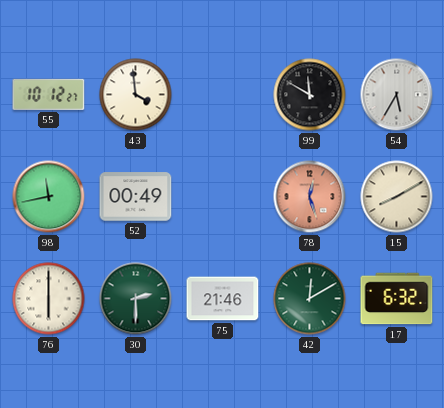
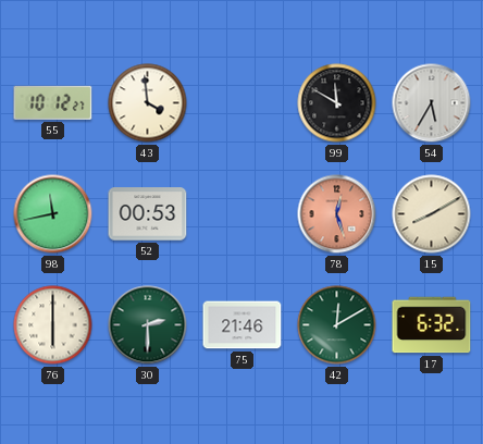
52: 00:49 -> 00:53
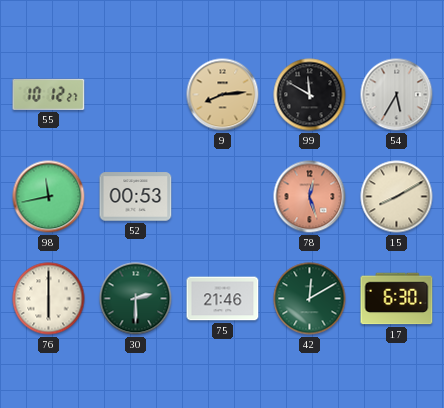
43: 3:59 -> none
9: none -> 8:14
17: 6:32 -> 6:30
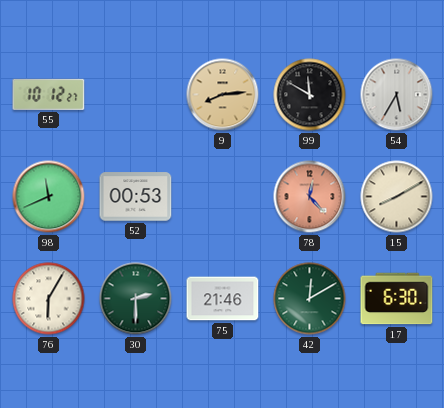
98: 11:43 -> 11:41
78: 12:27 -> 12:23
76: 6:00 -> 6:05
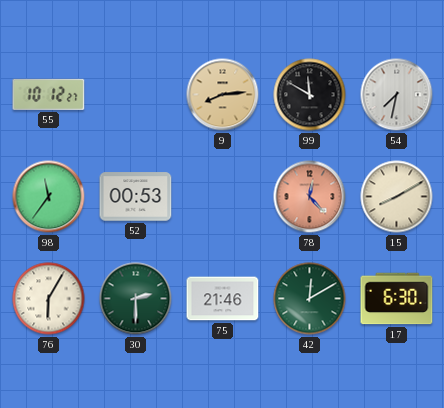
54: 5:35 -> 7:32
98: 11:41 -> 11:36
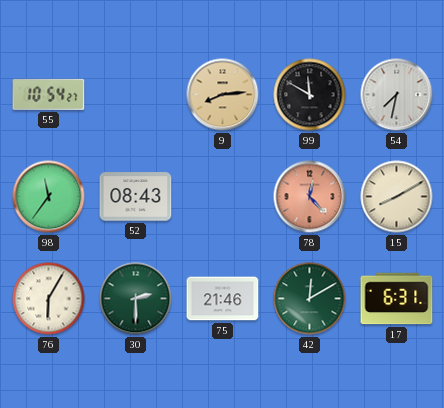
55: 10:12 -> 10:54
52: 00:53 -> 08:43
17: 6:30 -> 6:31
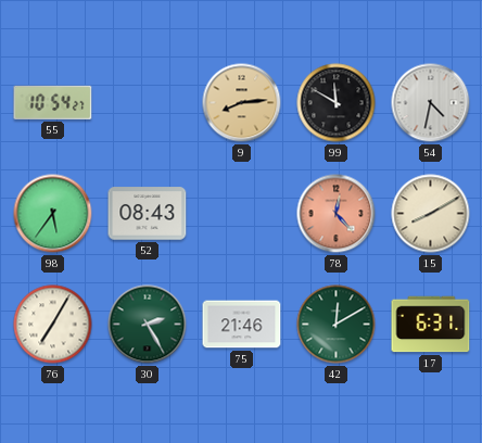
54: 7:32 -> 4:32
98: 11:36 -> 5:36
76: 6:05 -> 7:05
30: 2:30 -> 2:25
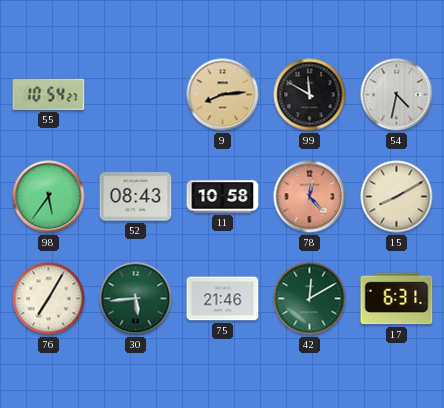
11: none -> 10:58
30: 2:25 -> 5:44
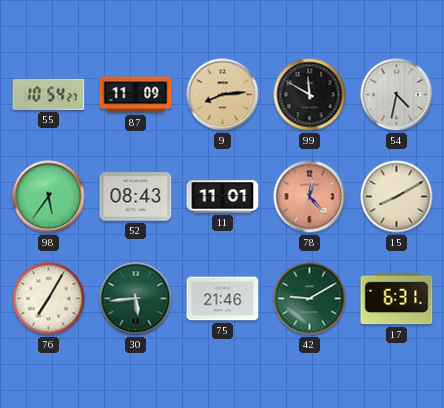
87: none -> 11:09
11: 10:58 -> 11:01
42: 12:10 -> 9:10
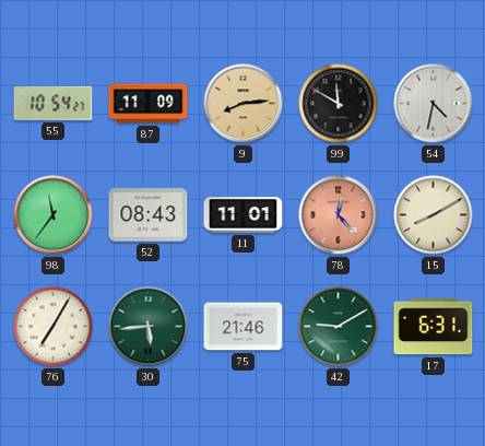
98: 5:36 -> 11:36
